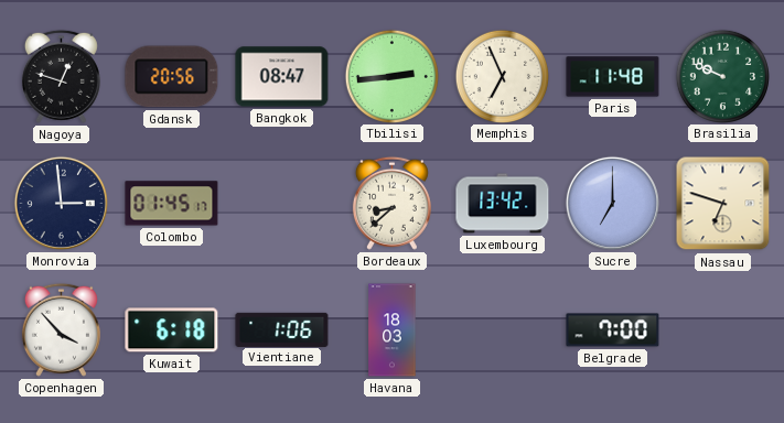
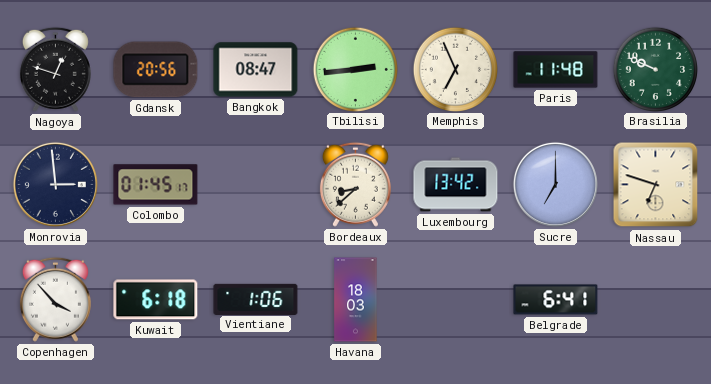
Belgrade: 7:00 -> 6:41
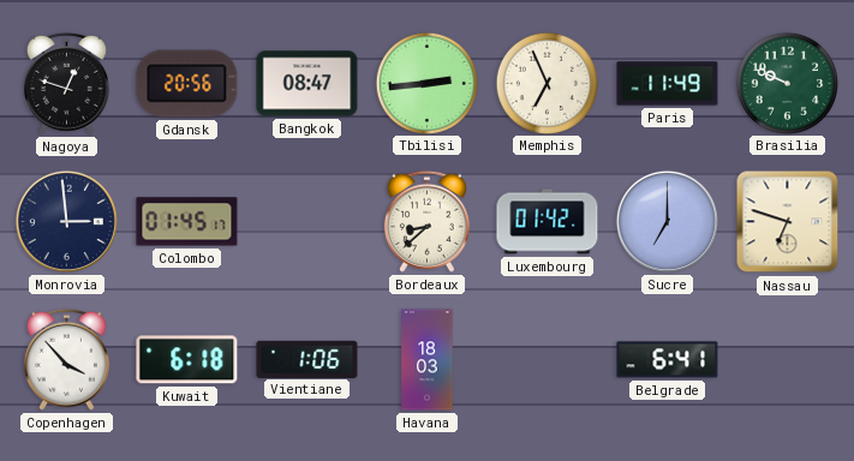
Paris: 11:48 -> 11:49
Luxembourg: 13:42 -> 01:42
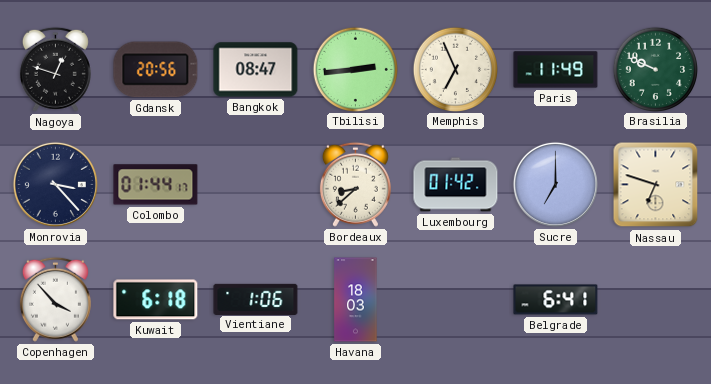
Monrovia: 2:59 -> 3:23
Colombo: 01:45 -> 01:44
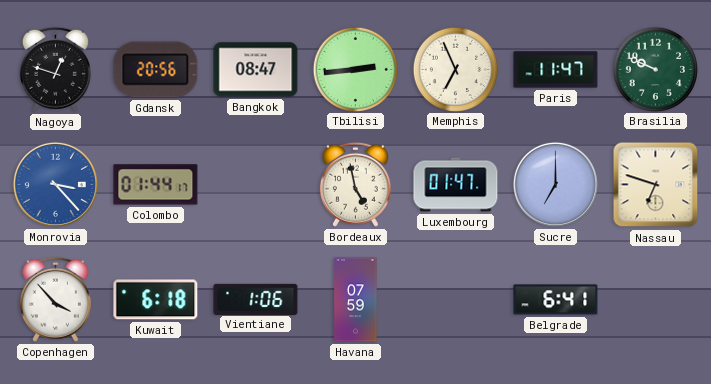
Paris: 11:49 -> 11:47
Monrovia dial: navy -> blue
Bordeaux: 8:38 -> 4:58
Luxembourg: 01:42 -> 01:47
Havana: 18:03 -> 07:59
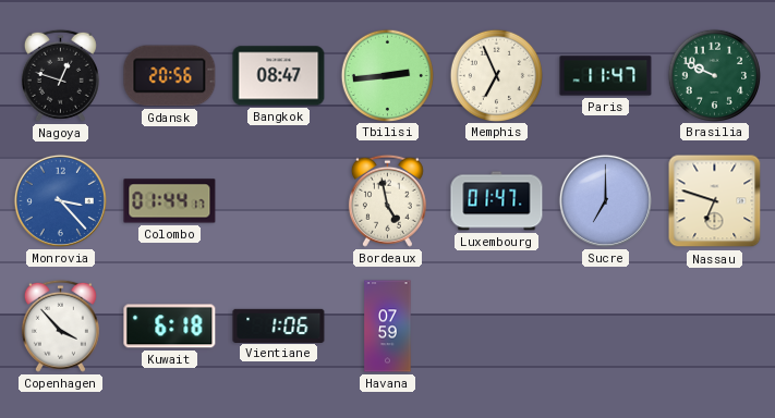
Belgrade: 6:41 -> none
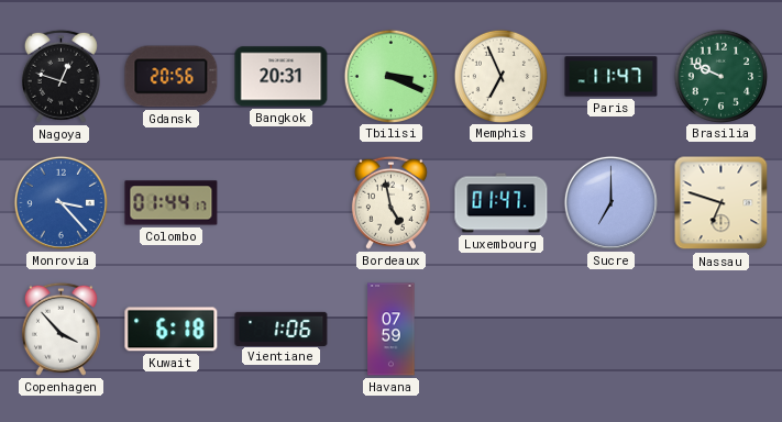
Bangkok: 08:47 -> 20:31
Tbilisi: 2:44 -> 3:19
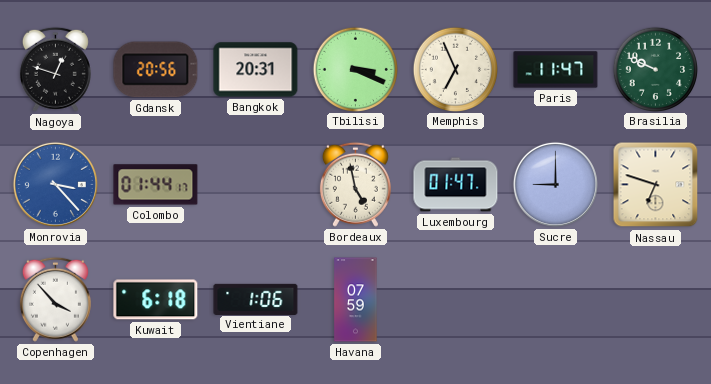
Sucre: 7:00 -> 9:00
